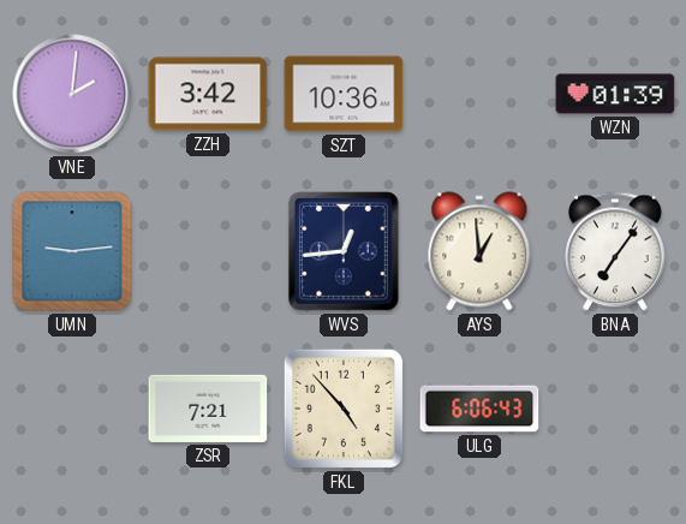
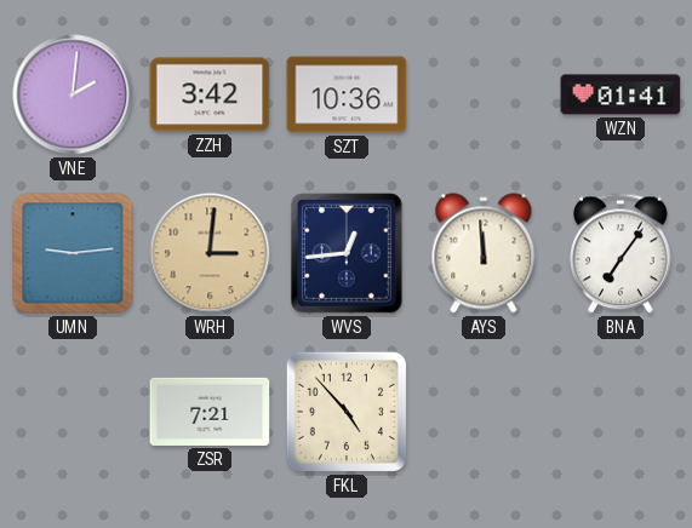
WZN: 01:39 -> 01:41
WRH: none -> 3:01
AYS: 12:59 -> 11:59
ULG: 6:06 -> none
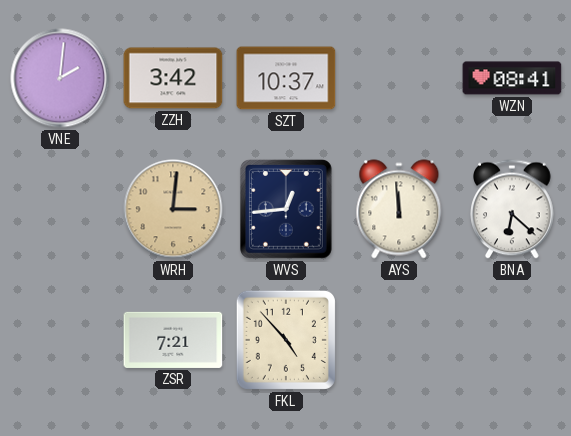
SZT: 10:36 -> 10:37
WZN: 01:41 -> 08:41
UMN: 9:14 -> none
BNA: 7:06 -> 6:22
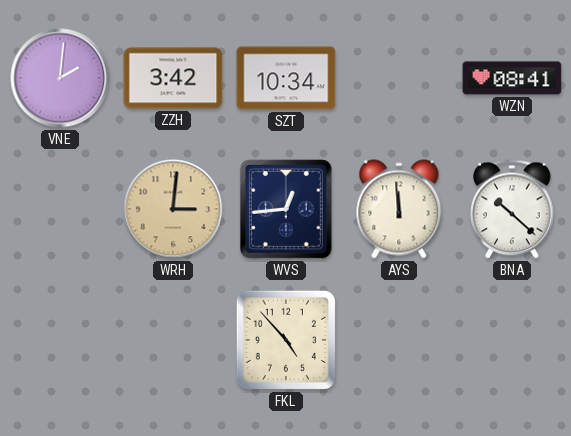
SZT: 10:37 -> 10:34
BNA: 6:22 -> 10:22
ZSR: 7:21 -> none
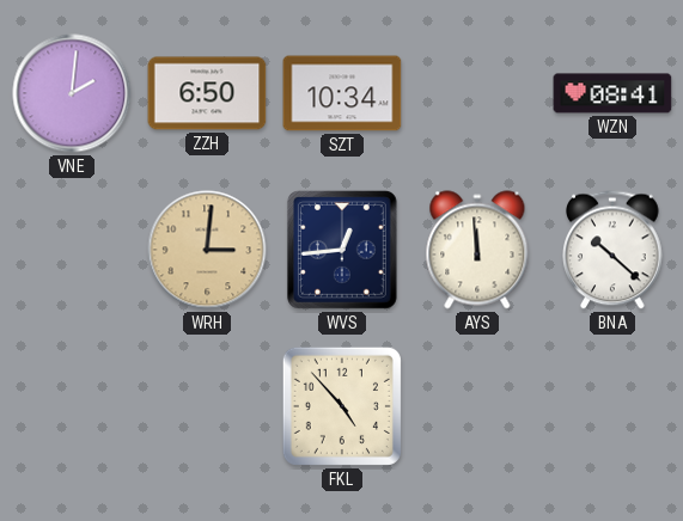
ZZH: 3:42 -> 6:50
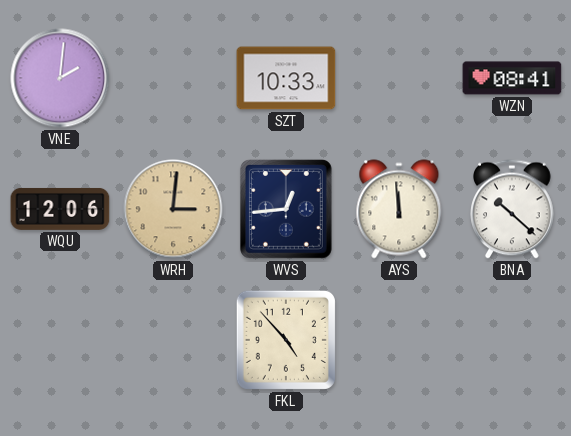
ZZH: 6:50 -> none
SZT: 10:34 -> 10:33
WQU: none -> 12:06
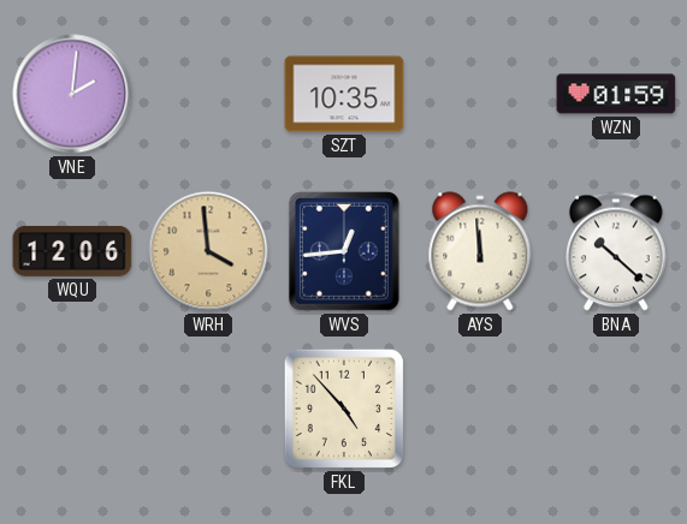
SZT: 10:33 -> 10:35
WZN: 08:41 -> 01:59
WRH: 3:01 -> 3:59
